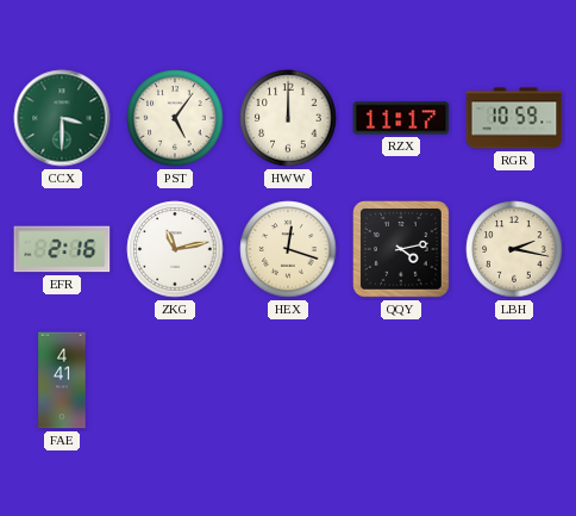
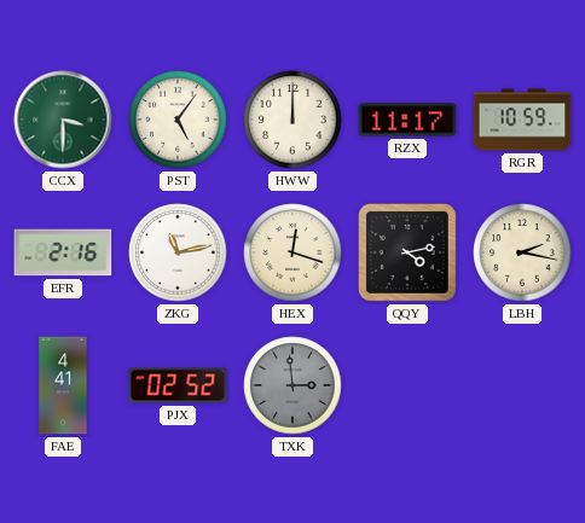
PJX: none -> 02:52
TXK: none -> 2:59
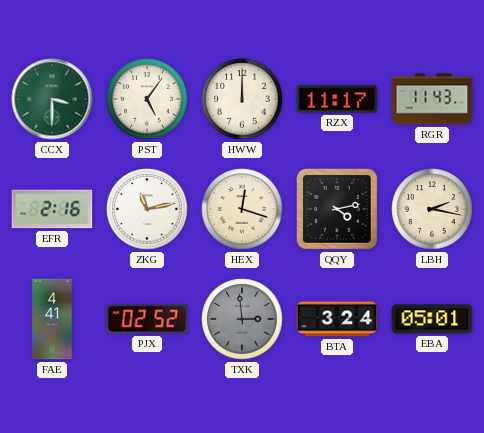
RGR: 10:59 -> 11:43
BTA: none -> 3:24
EBA: none -> 05:01
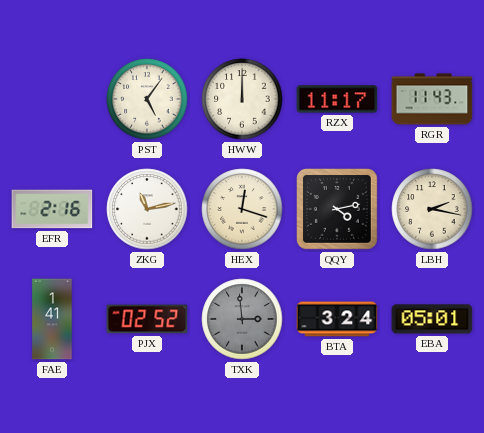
CCX: 3:30 -> none
FAE: 4:41 -> 1:41
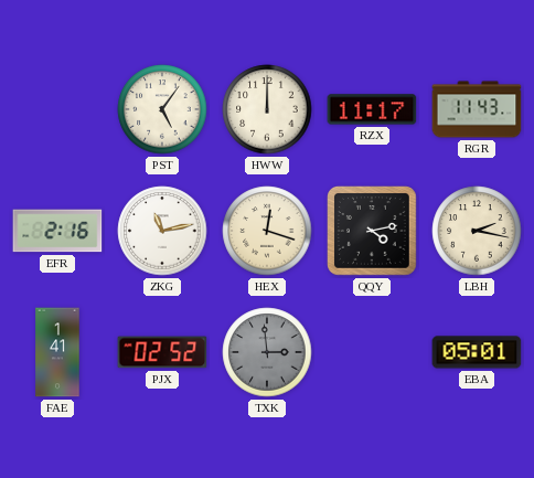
BTA: 3:24 -> none
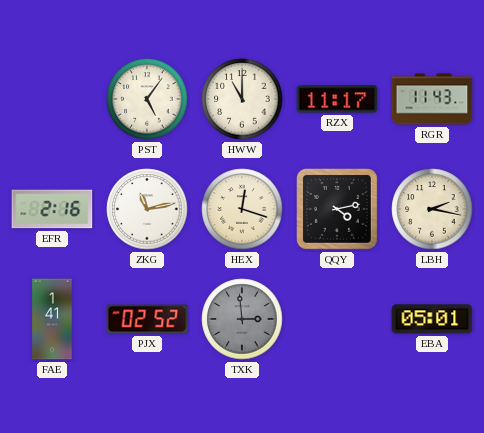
HWW: 12:00 -> 11:00
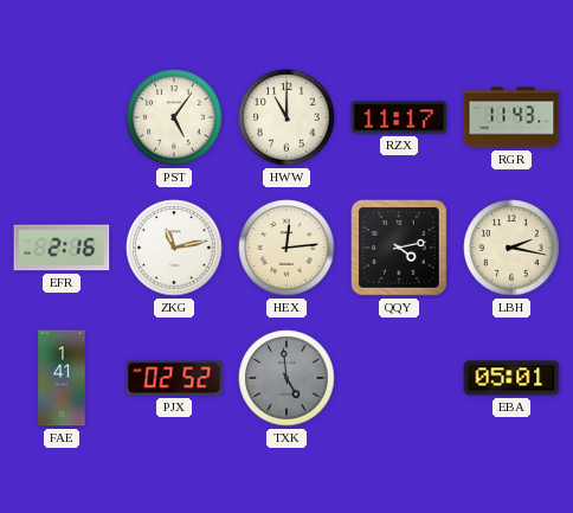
HEX: 12:18 -> 12:14
TXK: 2:59 -> 4:59
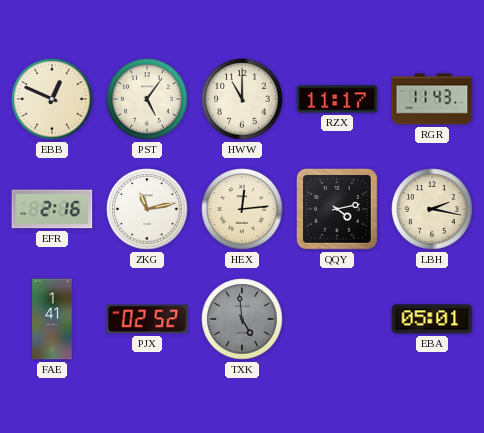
EBB: none -> 12:49
